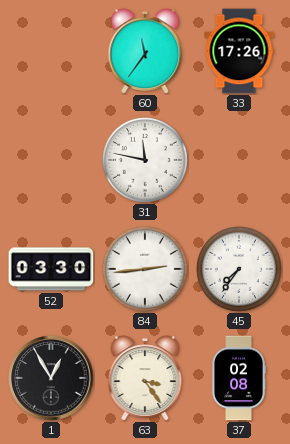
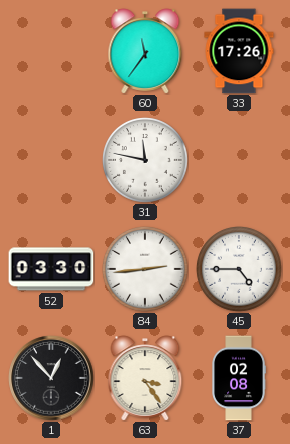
45: 7:36 -> 4:45
1: 12:55 -> 12:53
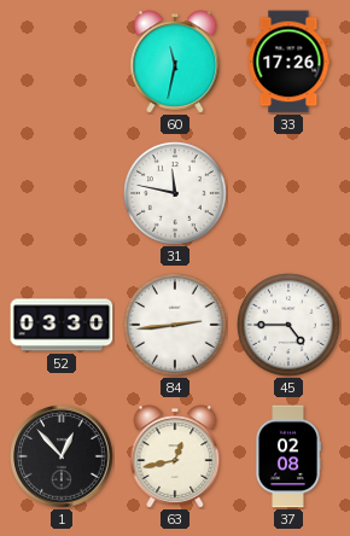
60: 11:36 -> 11:32
63: 3:24 -> 12:43
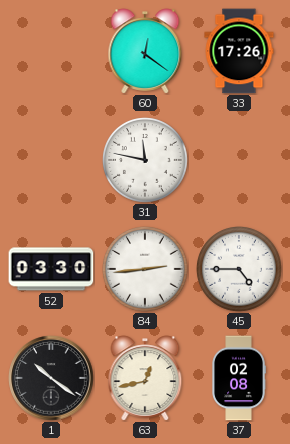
60: 11:32 -> 12:21
1: 12:53 -> 10:21
